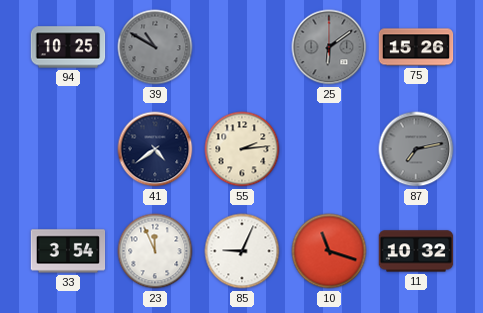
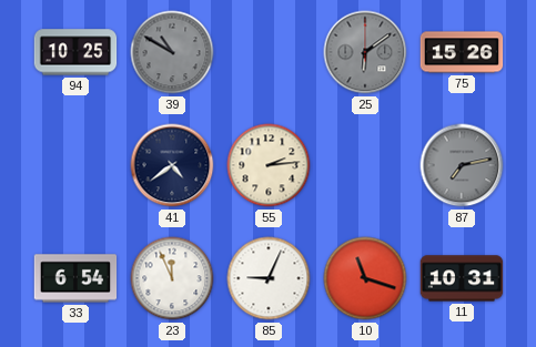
33: 3:54 -> 6:54
11: 10:32 -> 10:31
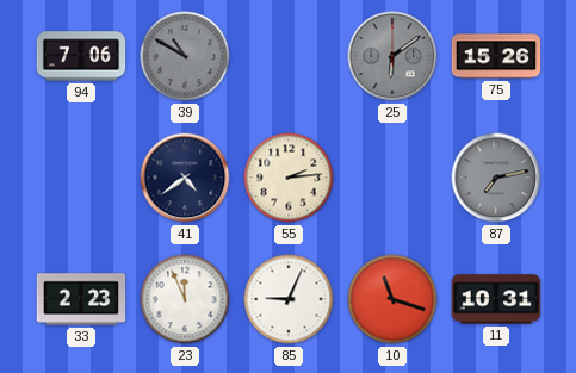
94: 10:25 -> 7:06
33: 6:54 -> 2:23
